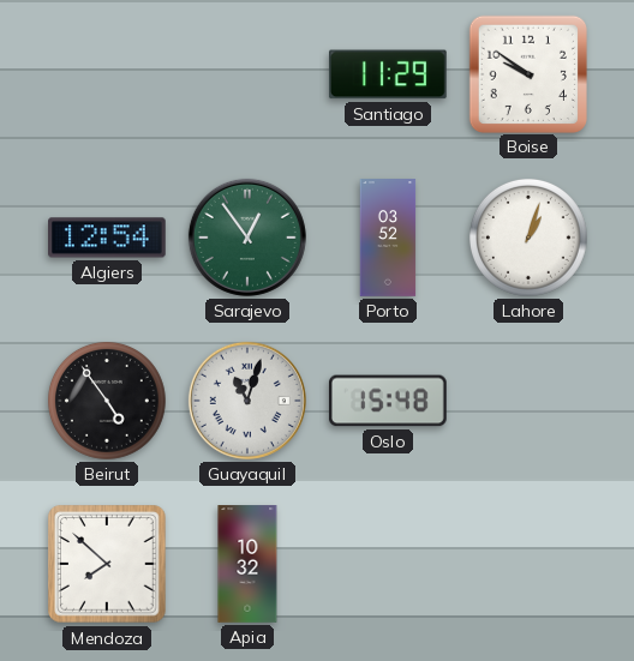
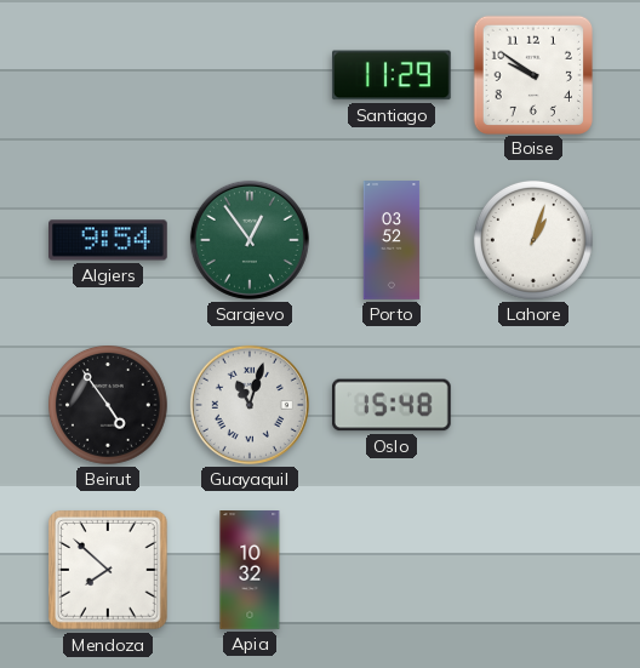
Algiers: 12:54 -> 9:54
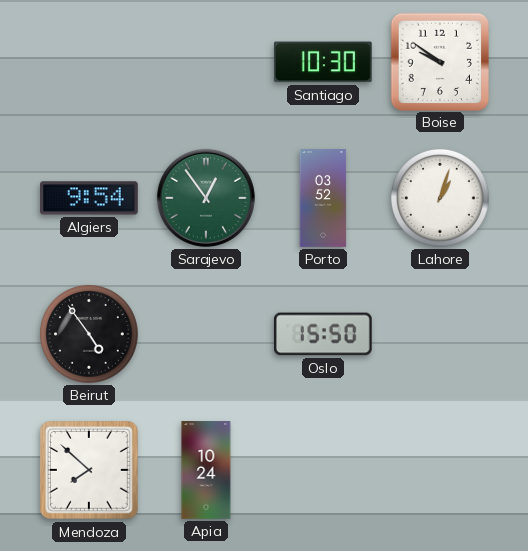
Santiago: 11:29 -> 10:30
Guayaquil: 11:03 -> none
Oslo: 15:48 -> 15:50
Apia: 10:32 -> 10:24
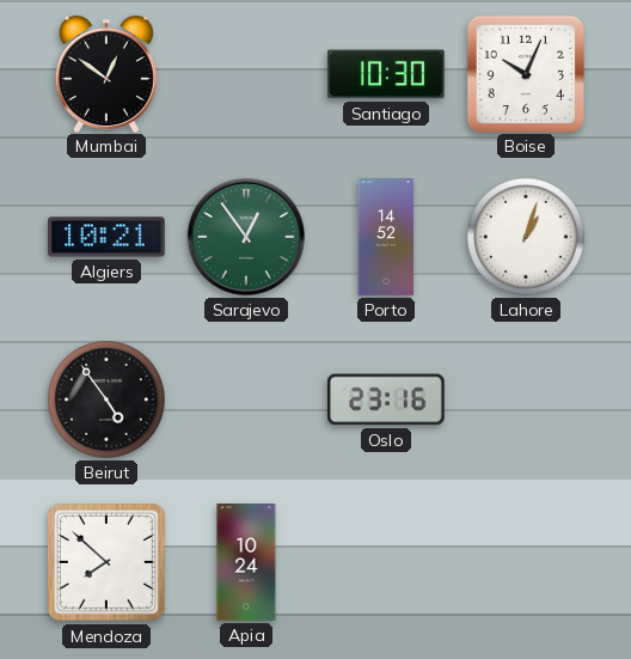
Mumbai: none -> 12:51
Boise: 9:51 -> 10:04
Algiers: 9:54 -> 10:21
Porto: 03:52 -> 14:52
Oslo: 15:50 -> 23:16
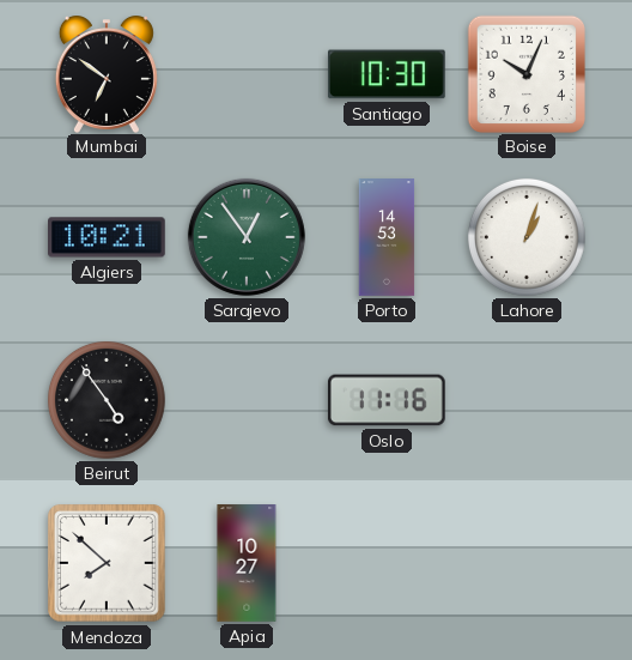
Mumbai: 12:51 -> 6:51
Porto: 14:52 -> 14:53
Oslo: 23:16 -> 11:16
Apia: 10:24 -> 10:27
